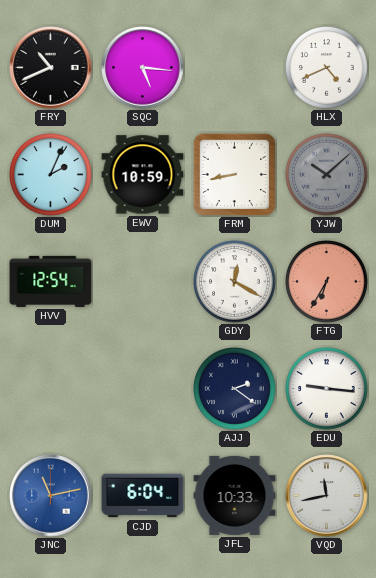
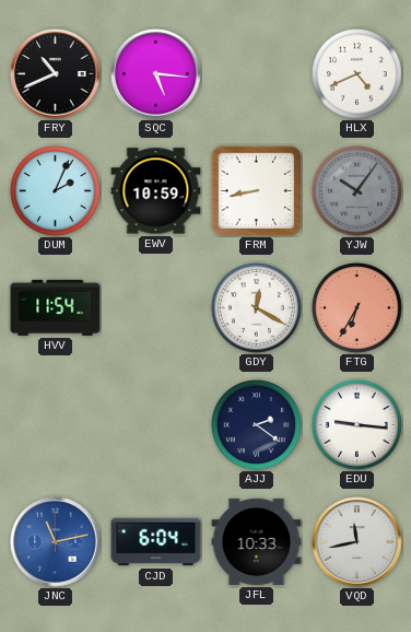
YJW: 10:08 -> 10:06
HVV: 12:54 -> 11:54
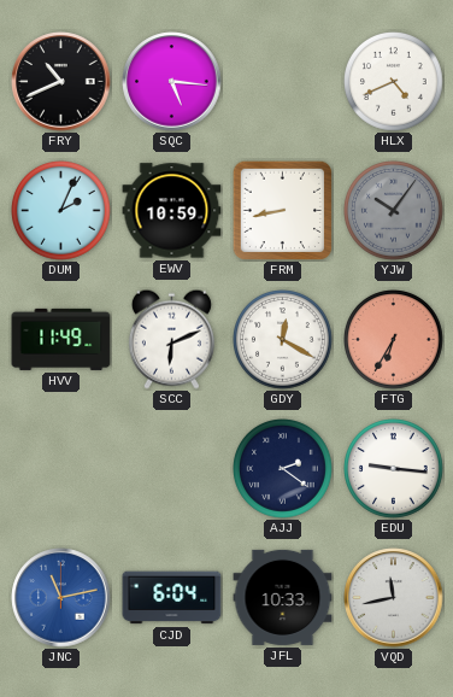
HVV: 11:54 -> 11:49
SCC: none -> 6:11
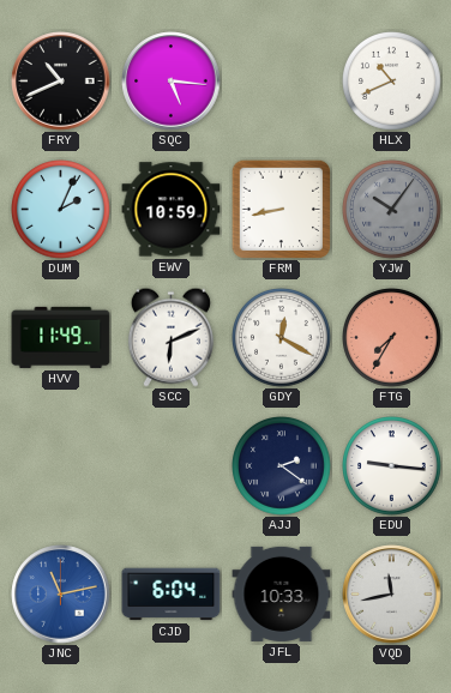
HLX: 4:41 -> 10:41
FTG: 6:35 -> 7:35
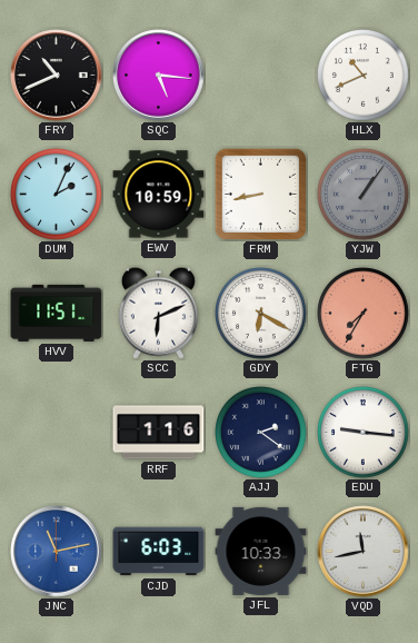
YJW: 10:06 -> 1:06
HVV: 11:49 -> 11:51
GDY: 12:20 -> 6:20
RRF: none -> 1:16
CJD: 6:04 -> 6:03
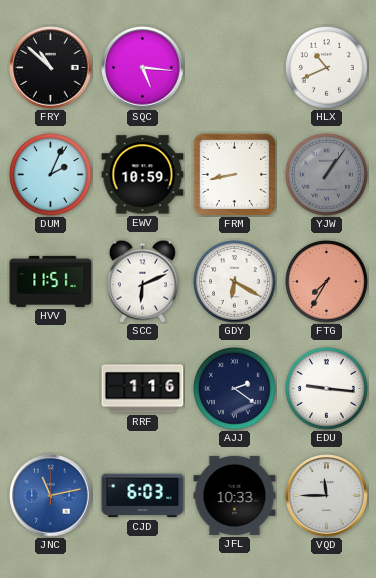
FRY: 10:41 -> 10:52
VQD: 11:43 -> 11:45
